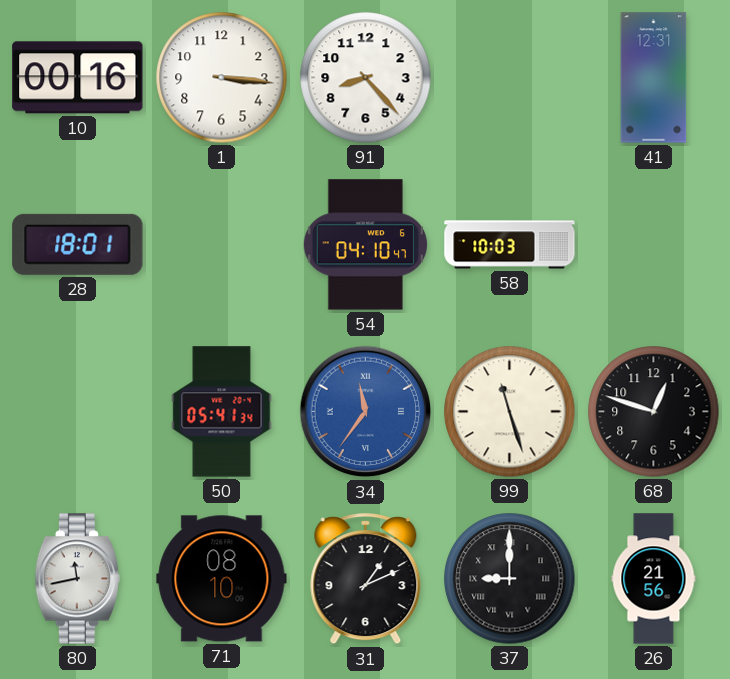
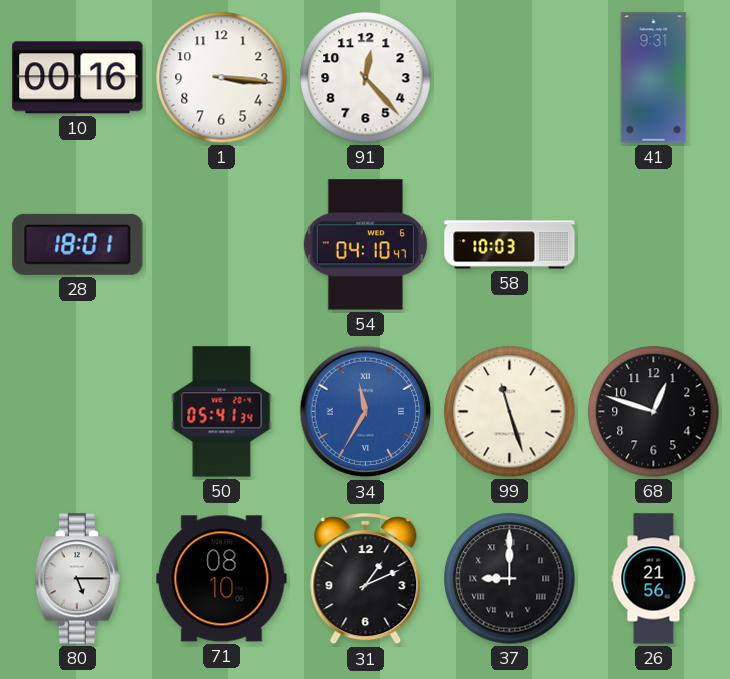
91: 8:23 -> 12:23
41: 12:31 -> 9:31
34: 11:36 -> 11:35
80: 11:43 -> 5:15
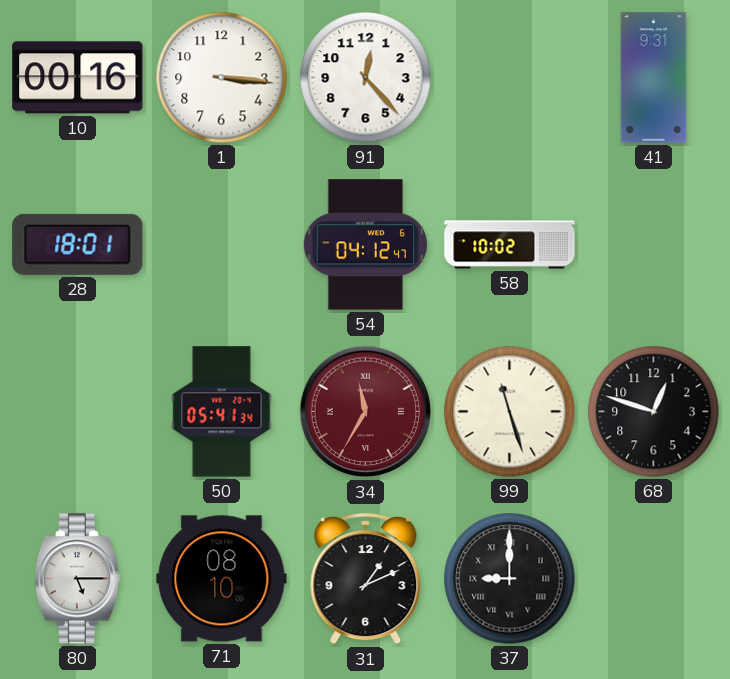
54: 04:10 -> 04:12
58: 10:03 -> 10:02
34 dial: blue -> burgundy
26: 21:56 -> none
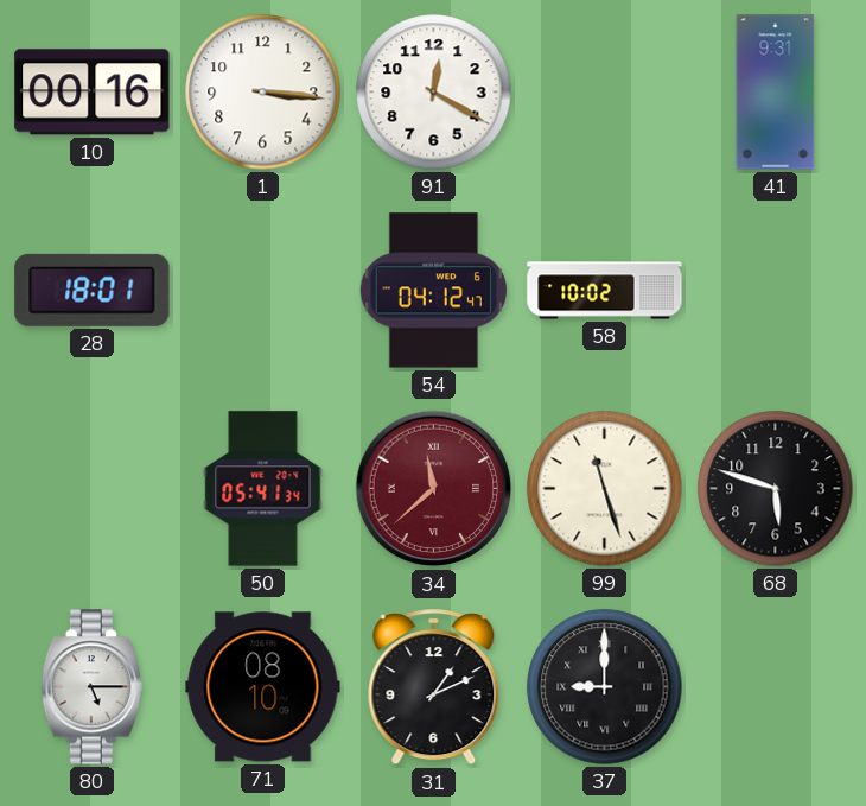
91: 12:23 -> 12:20
34: 11:35 -> 11:38
68: 12:48 -> 5:48
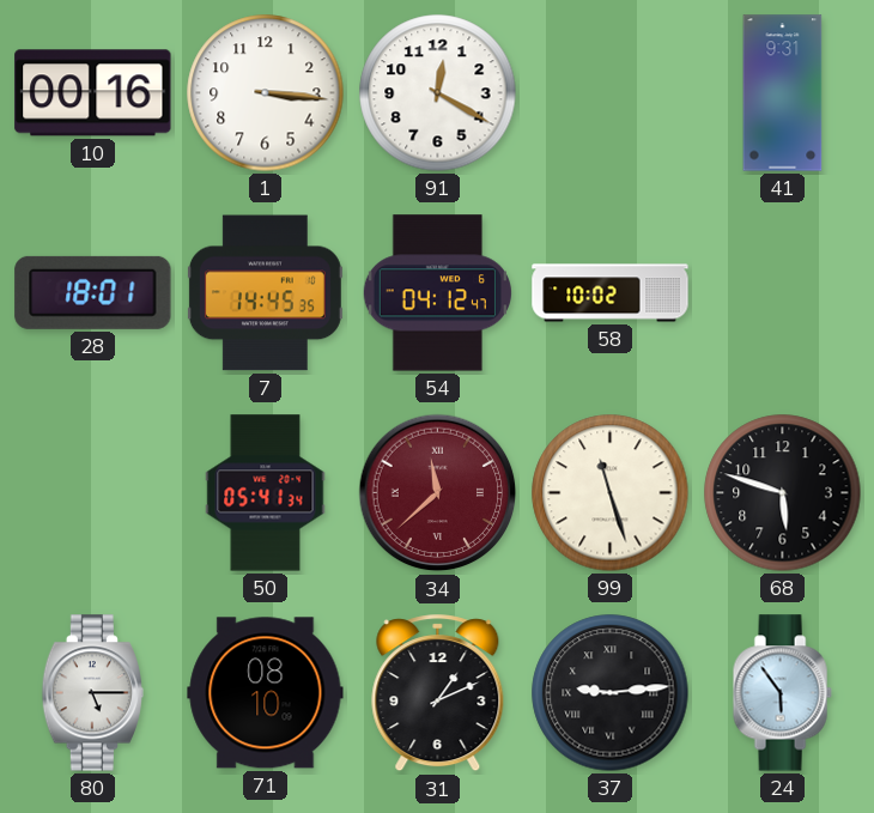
7: none -> 14:45
37: 9:00 -> 9:14
24: none -> 5:54
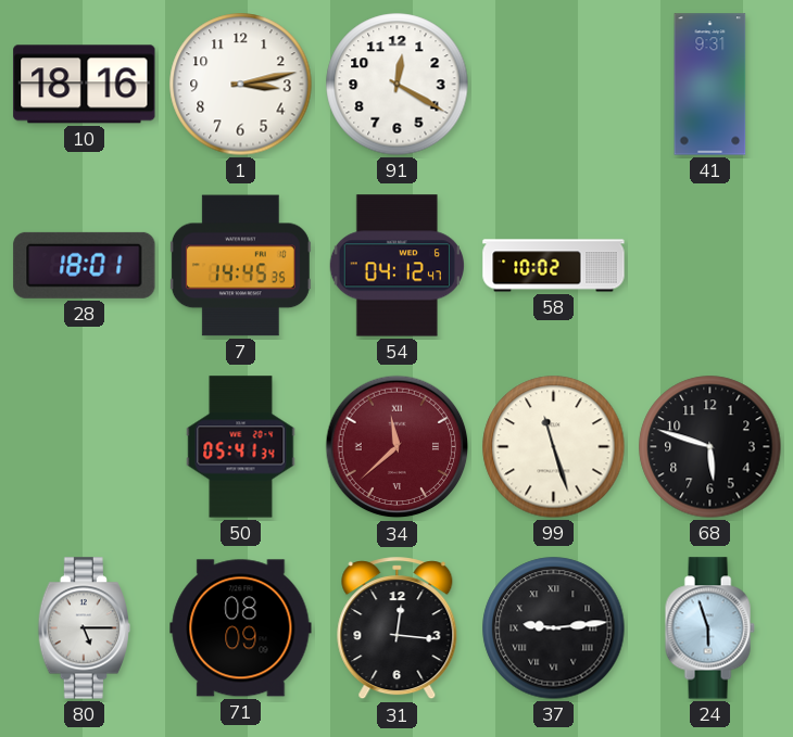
10: 00:16 -> 18:16
1: 3:16 -> 3:13
71: 08:10 -> 08:09
31: 1:11 -> 12:16
24: 5:54 -> 5:57
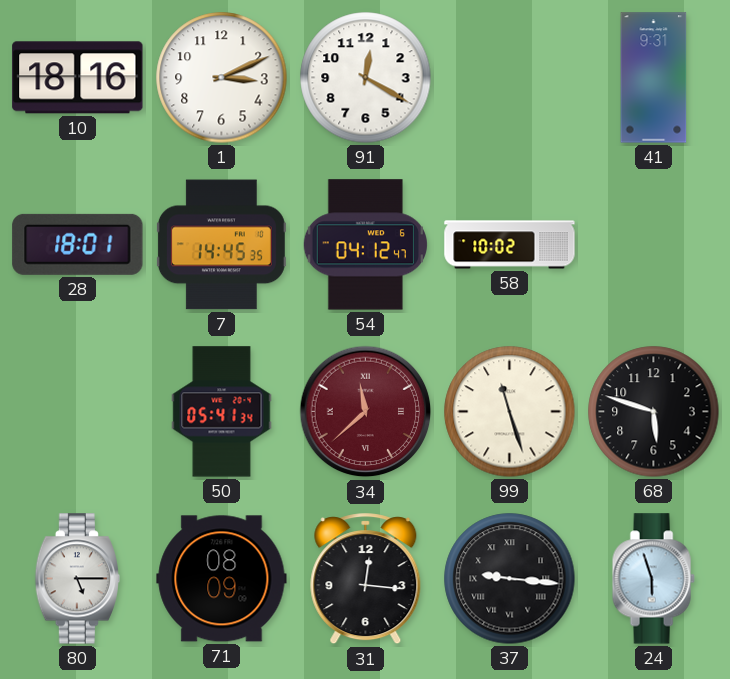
1: 3:13 -> 3:11
37: 9:14 -> 9:16
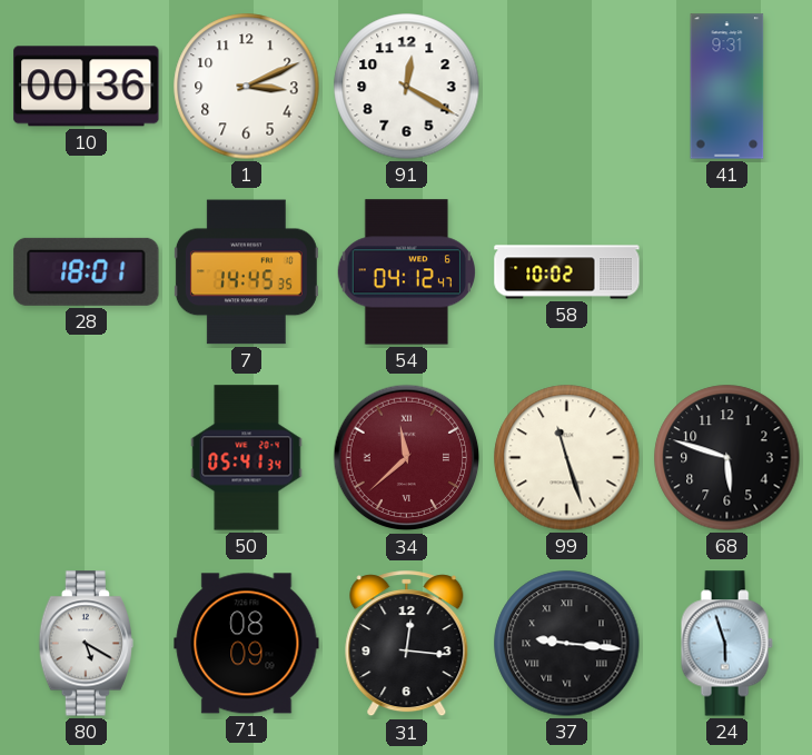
10: 18:16 -> 00:36
80: 5:15 -> 5:20
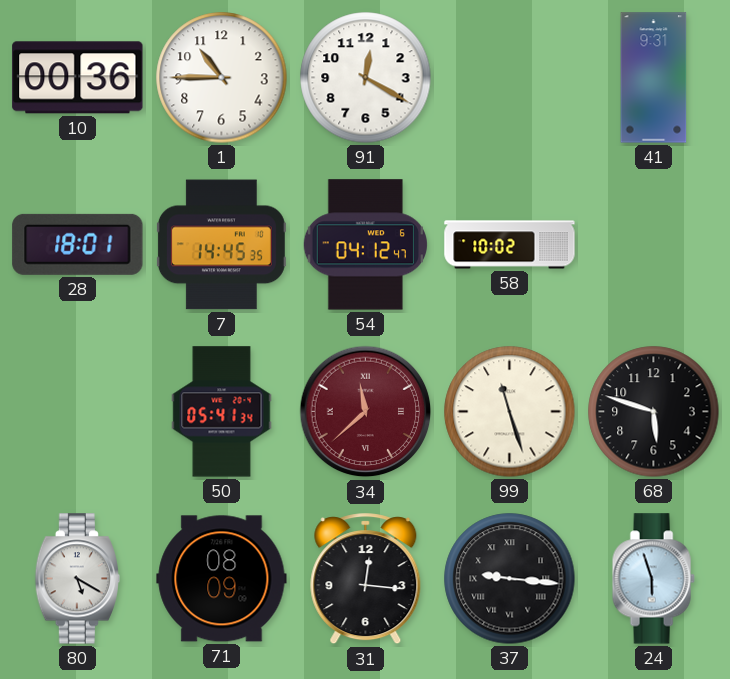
1: 3:11 -> 10:45
